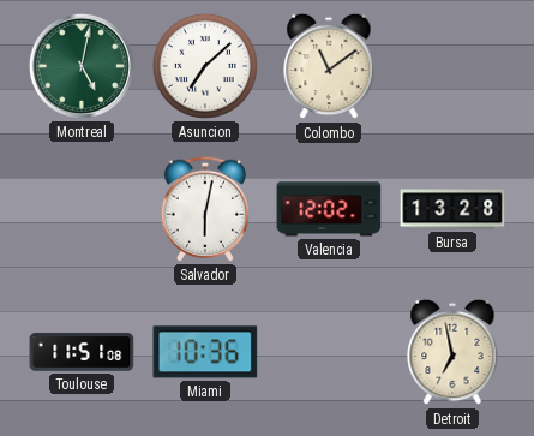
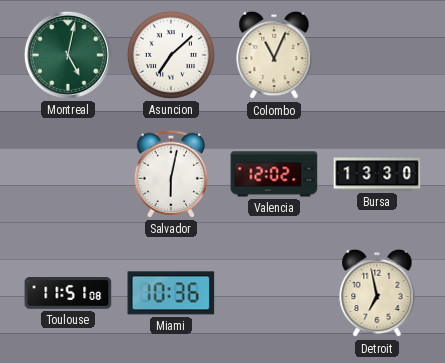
Colombo: 11:09 -> 11:04
Bursa: 13:28 -> 13:30
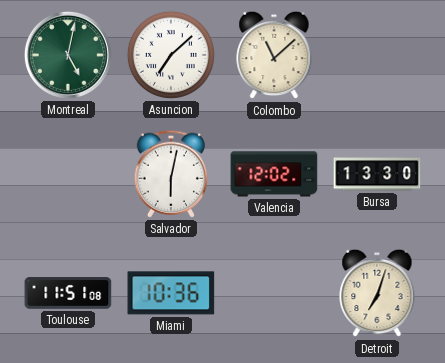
Colombo: 11:04 -> 11:08
Detroit: 6:58 -> 7:03
